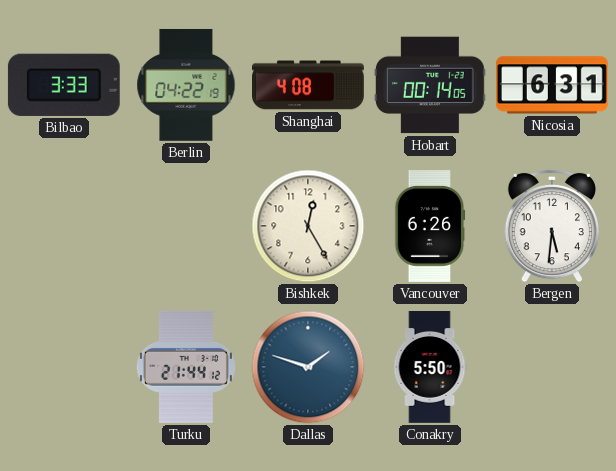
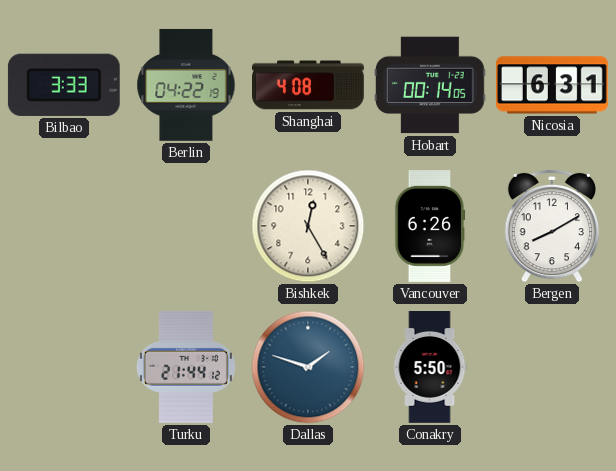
Bergen: 5:31 -> 8:10
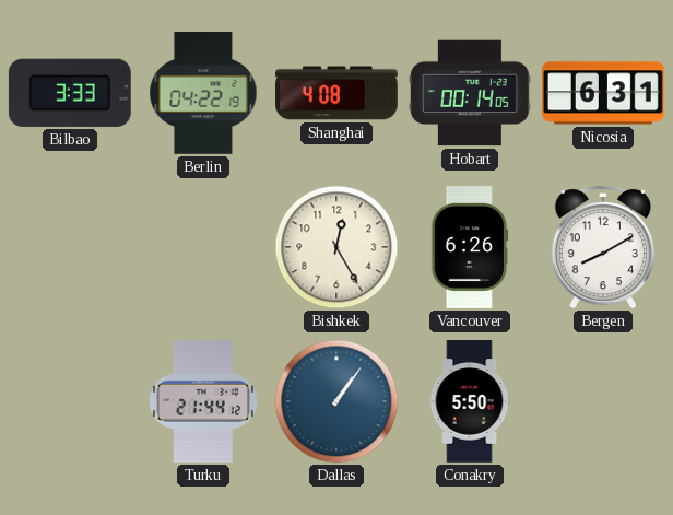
Dallas: 1:48 -> 1:06
